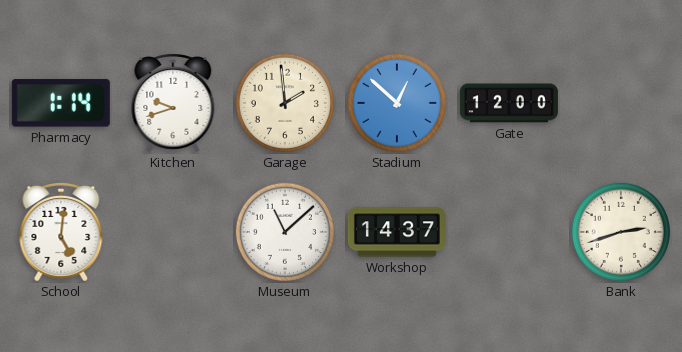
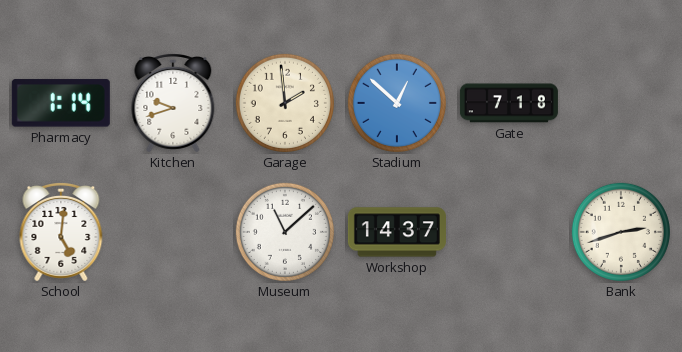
Gate: 12:00 -> 7:18
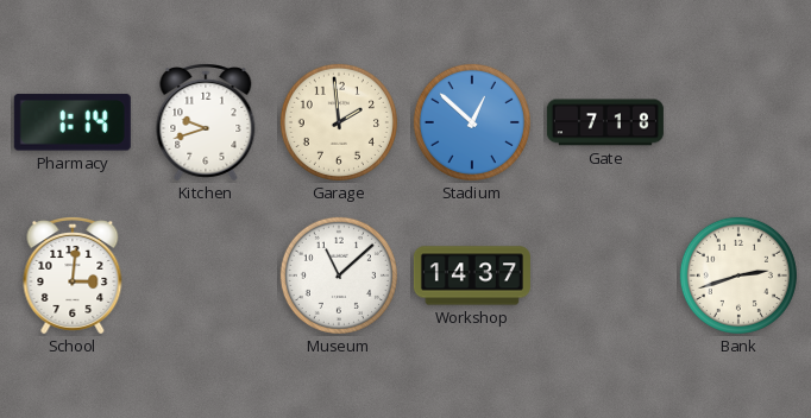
School: 5:01 -> 3:01
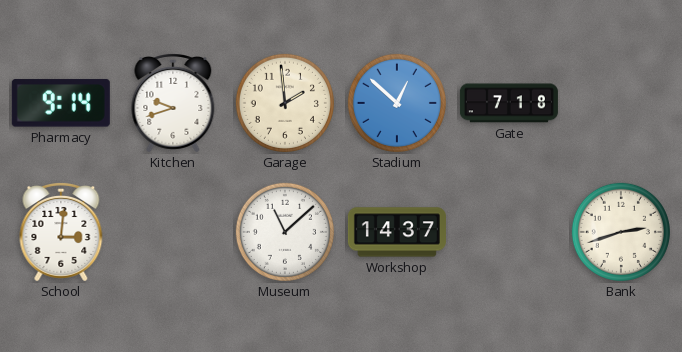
Pharmacy: 1:14 -> 9:14
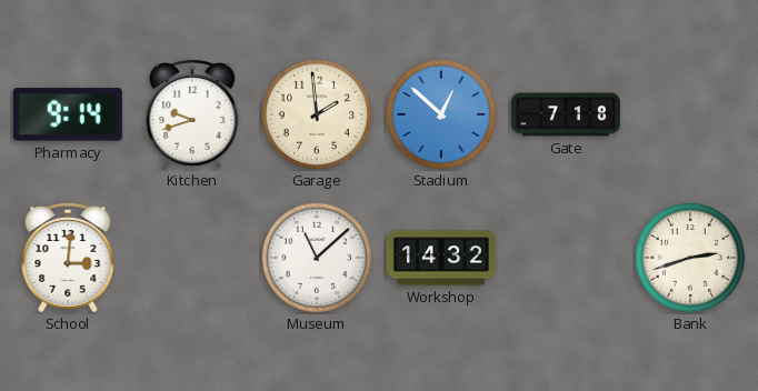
Workshop: 14:37 -> 14:32
